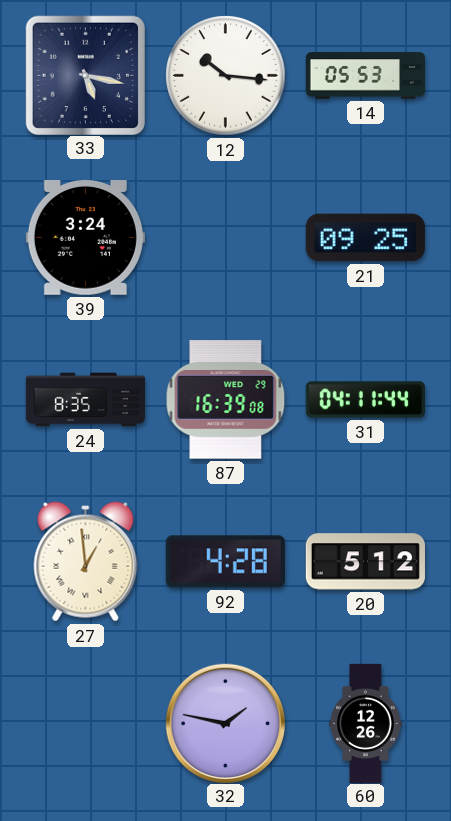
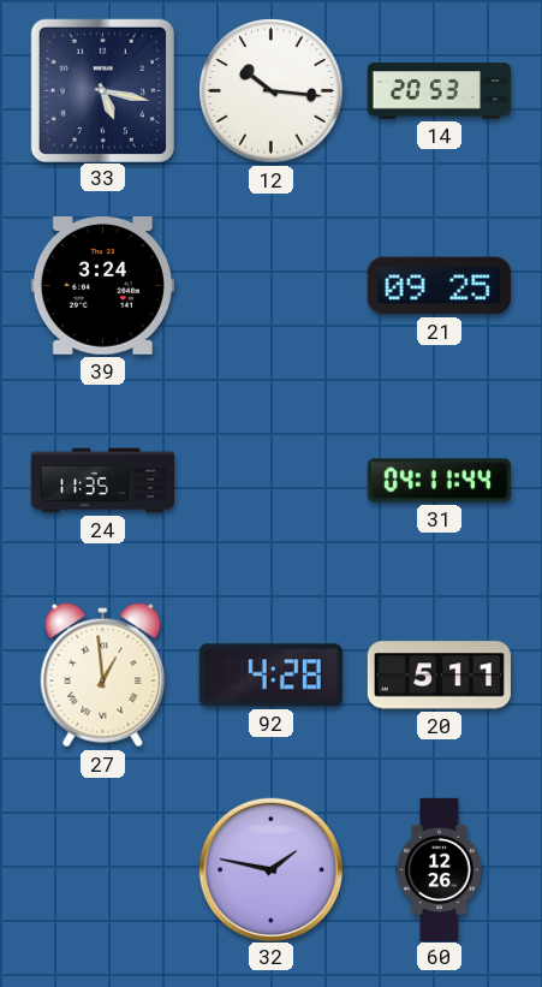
14: 05:53 -> 20:53
24: 8:35 -> 11:35
87: 16:39 -> none
20: 5:12 -> 5:11
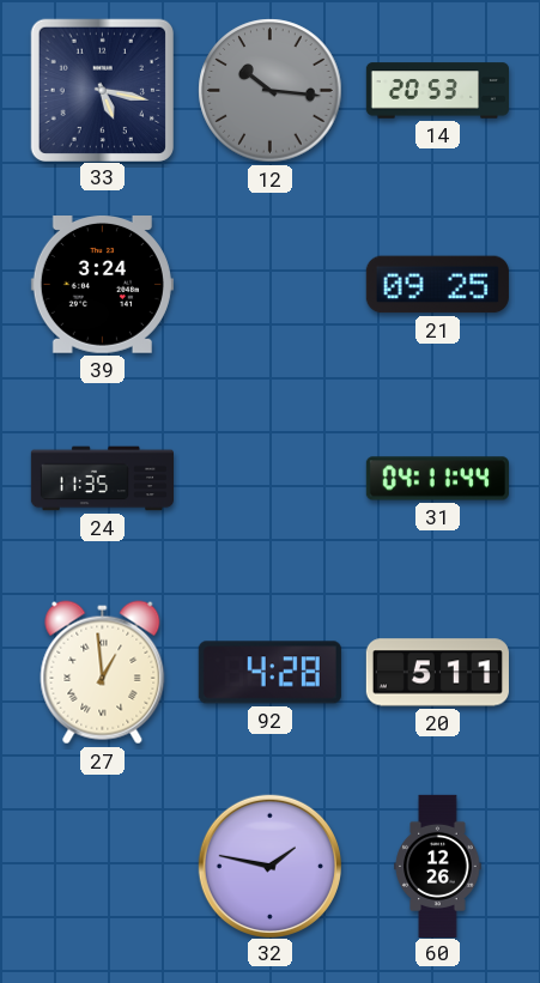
12 dial: white -> grey
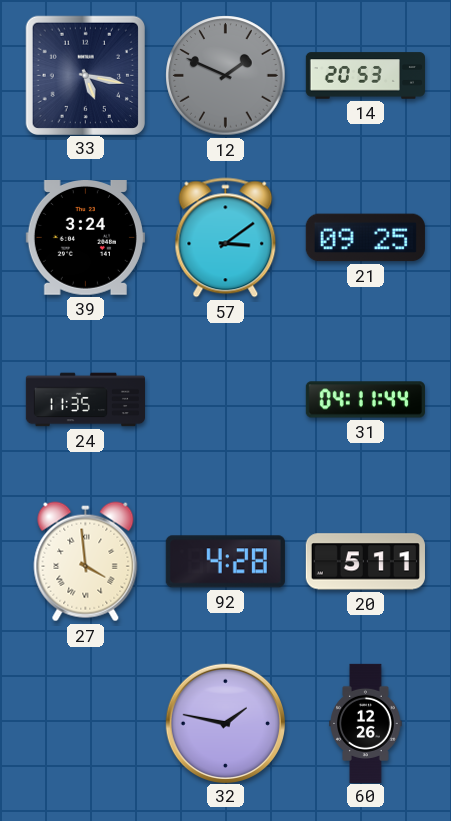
12: 10:16 -> 1:49
57: none -> 3:09
27: 12:59 -> 3:59
